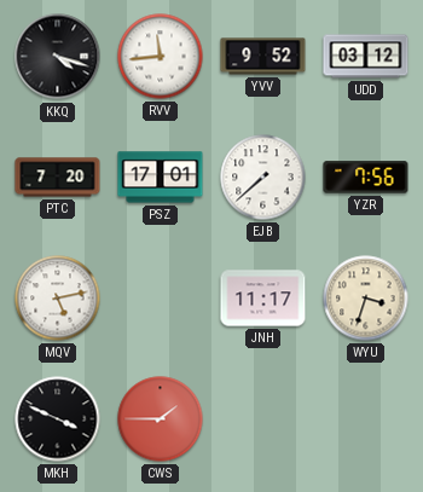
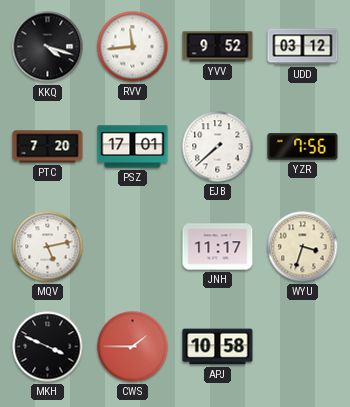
APJ: none -> 10:58
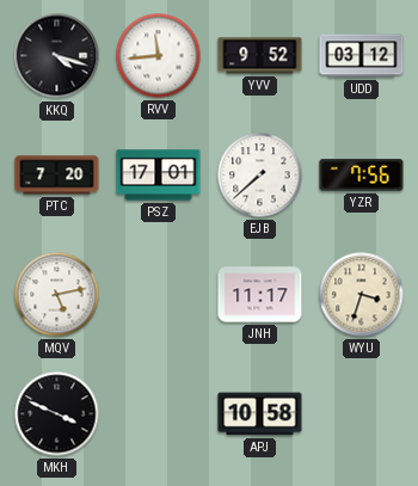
CWS: 1:45 -> none
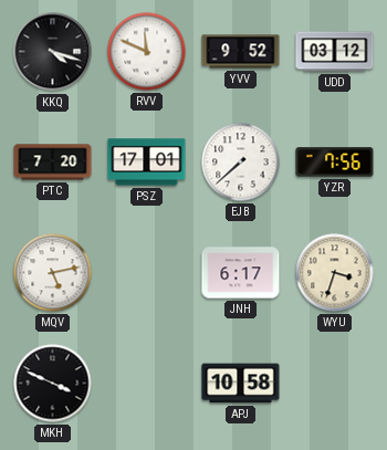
RVV: 11:44 -> 11:49
JNH: 11:17 -> 6:17
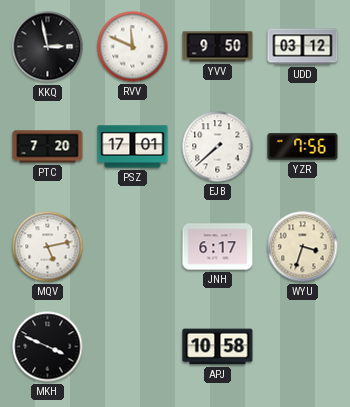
KKQ: 4:18 -> 2:58
YVV: 9:52 -> 9:50
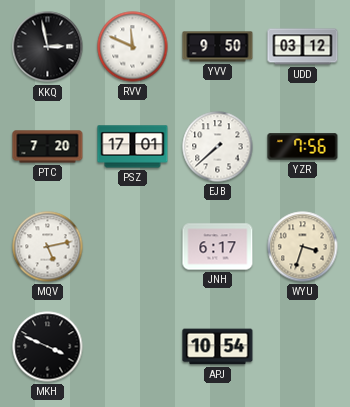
APJ: 10:58 -> 10:54
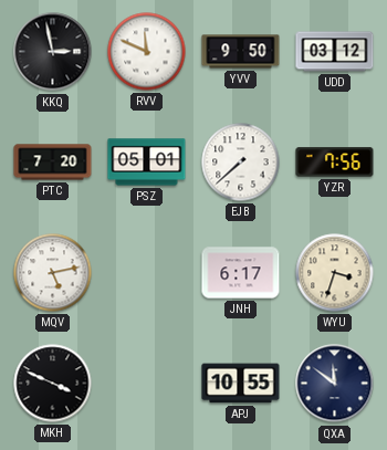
PSZ: 17:01 -> 05:01
APJ: 10:54 -> 10:55
QXA: none -> 11:51
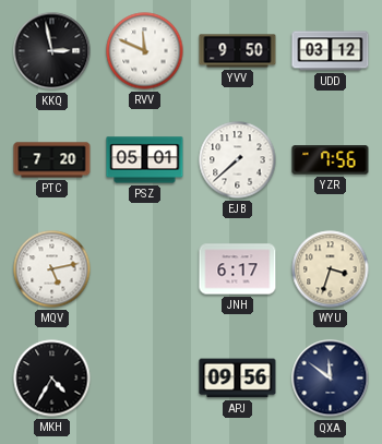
MKH: 3:49 -> 4:35
APJ: 10:55 -> 09:56
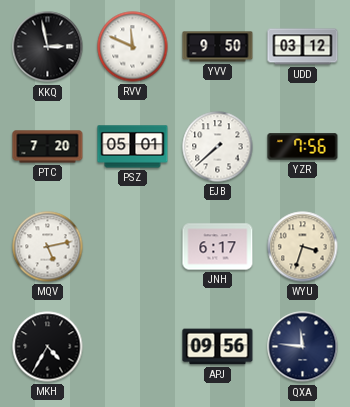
QXA: 11:51 -> 11:46
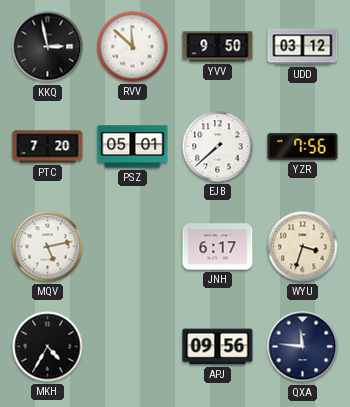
RVV: 11:49 -> 11:52
